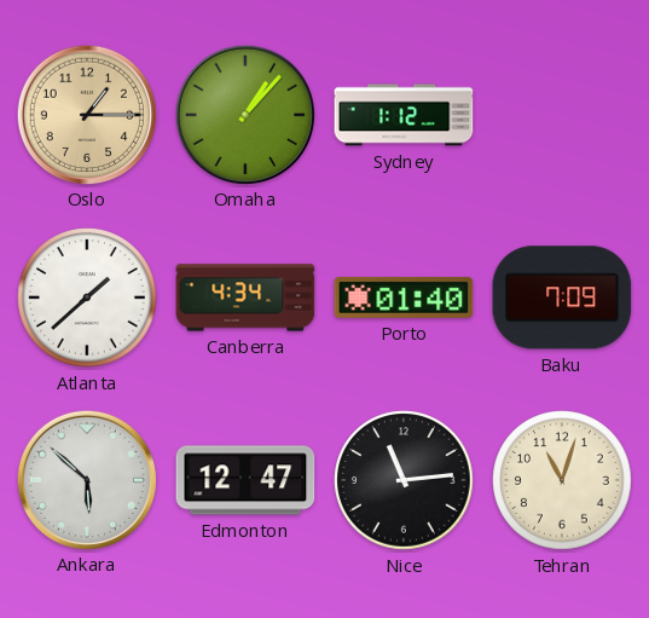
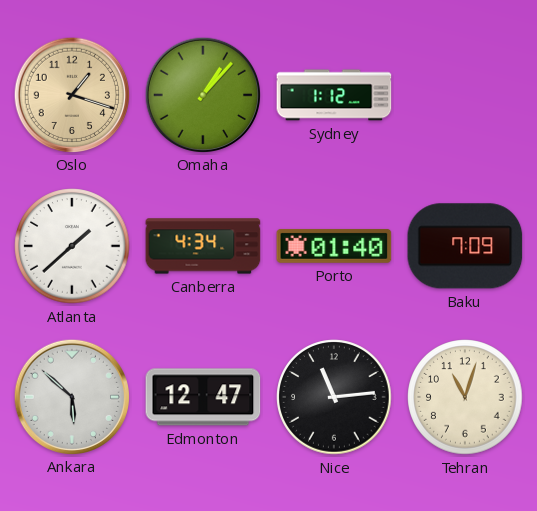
Oslo: 1:15 -> 1:18
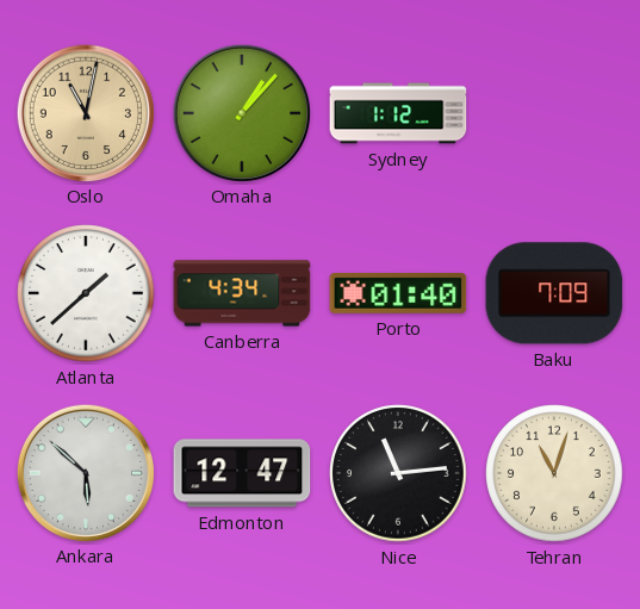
Oslo: 1:18 -> 11:02
